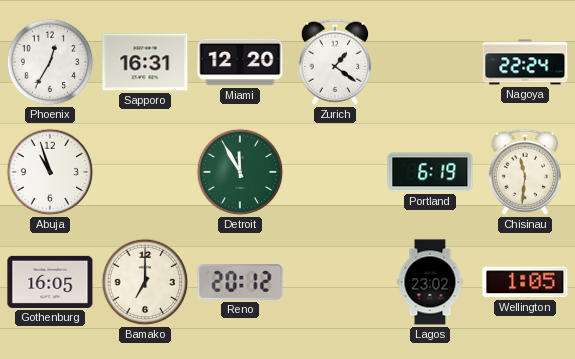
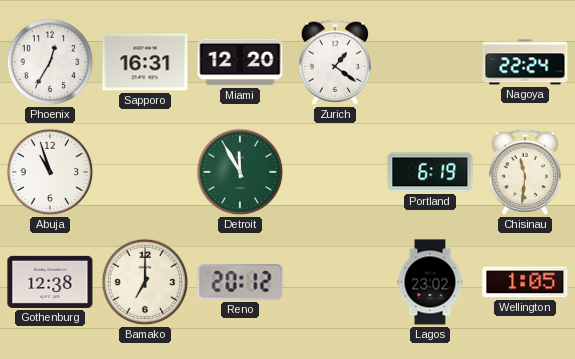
Gothenburg: 16:05 -> 12:38
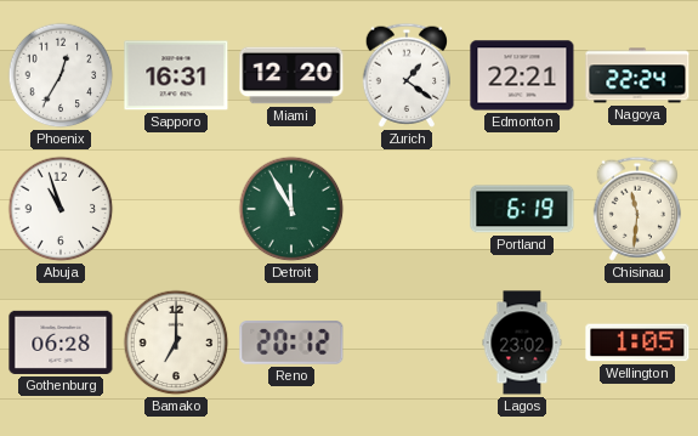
Edmonton: none -> 22:21
Gothenburg: 12:38 -> 06:28
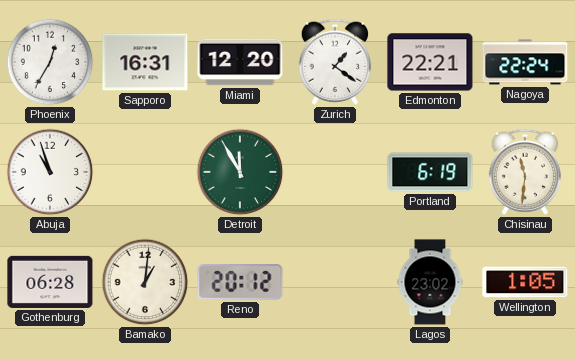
Bamako: 7:00 -> 1:01
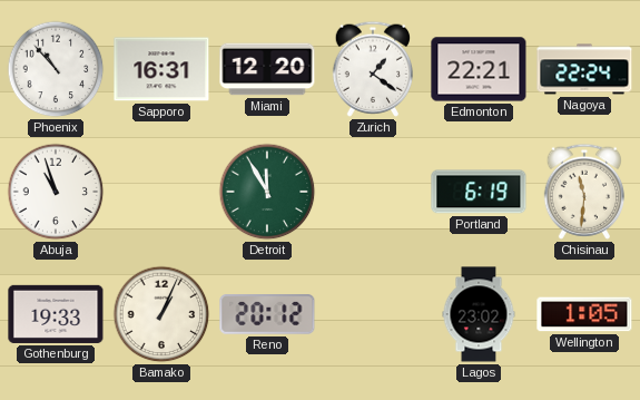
Phoenix: 12:35 -> 10:53
Gothenburg: 06:28 -> 19:33
Bamako: 1:01 -> 1:04
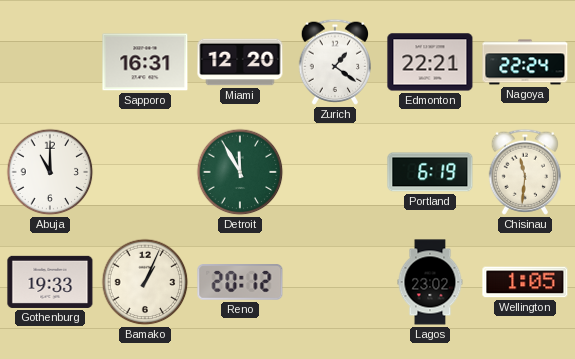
Phoenix: 10:53 -> none
Abuja: 10:57 -> 11:00
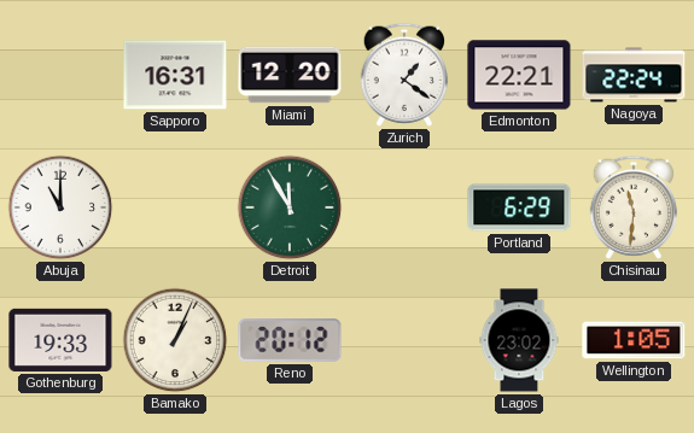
Portland: 6:19 -> 6:29
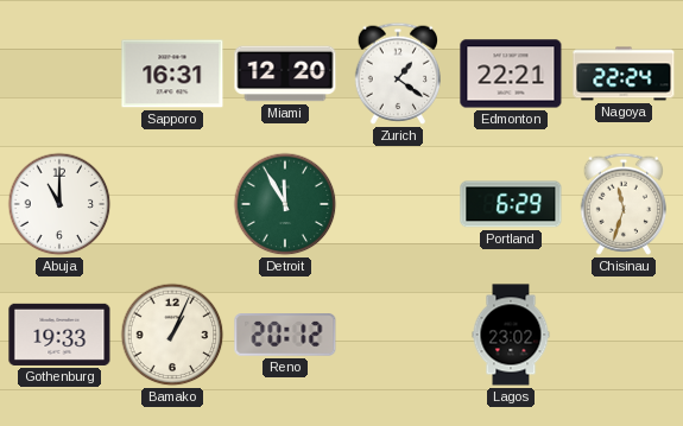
Chisinau: 11:31 -> 11:33
Wellington: 1:05 -> none
